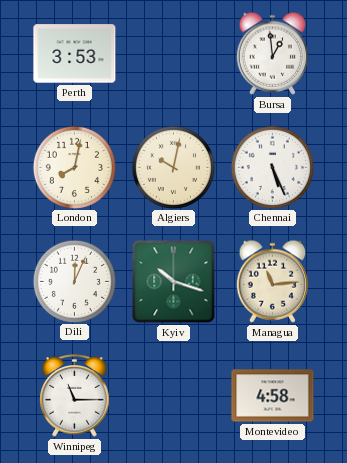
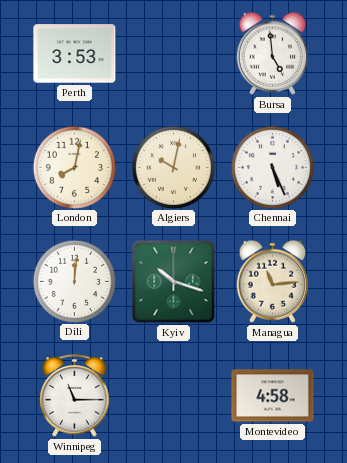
Bursa: 12:59 -> 4:59
Dili: 12:04 -> 12:01
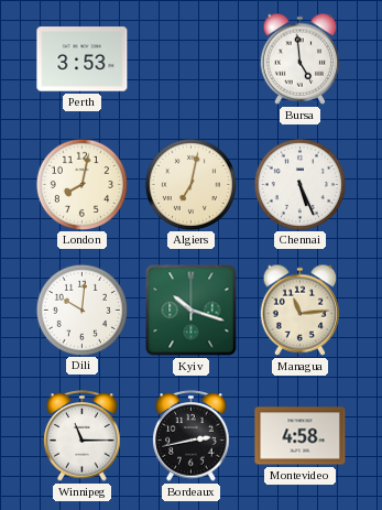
Algiers: 10:02 -> 7:02
Dili: 12:01 -> 10:01
Bordeaux: none -> 2:43
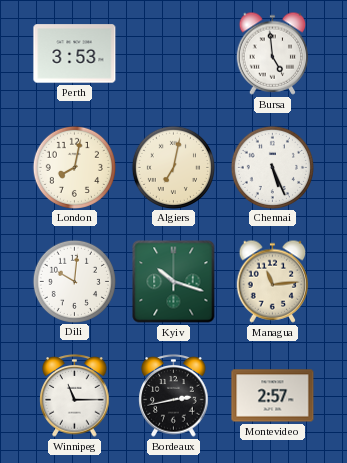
Montevideo: 4:58 -> 2:57
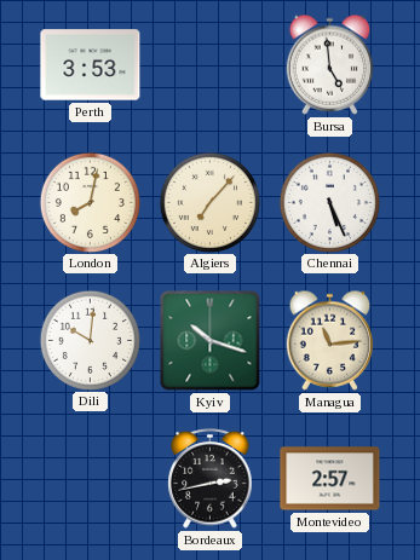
Algiers: 7:02 -> 7:07
Winnipeg: 11:15 -> none
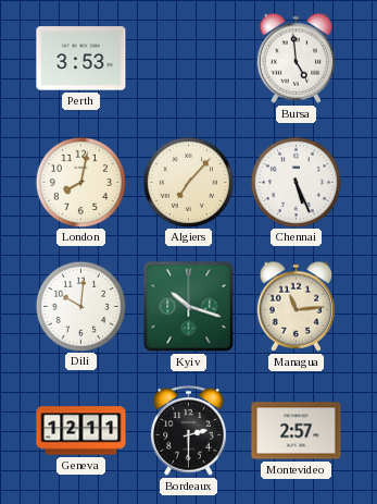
Geneva: none -> 12:11
Bordeaux: 2:43 -> 2:30
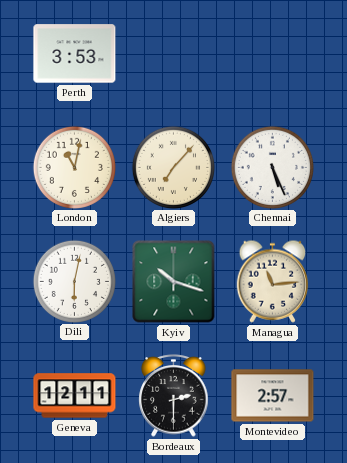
Bursa: 4:59 -> none
London: 8:02 -> 11:02
Dili: 10:01 -> 6:02
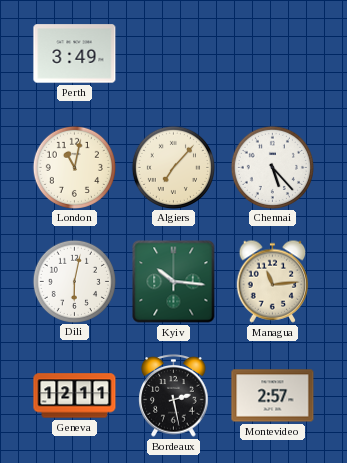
Perth: 3:53 -> 3:49
Chennai: 5:26 -> 5:23
Kyiv: 10:18 -> 10:16
Bordeaux: 2:30 -> 2:28
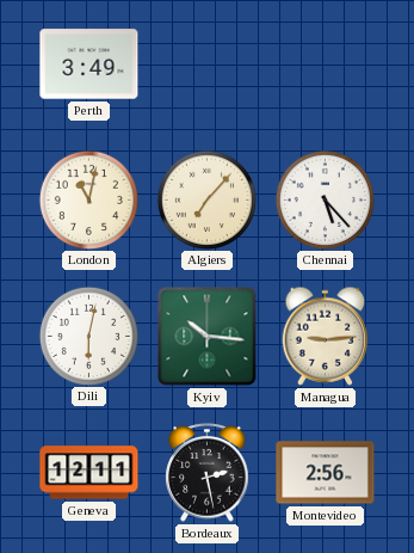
Managua: 11:14 -> 9:14
Montevideo: 2:57 -> 2:56
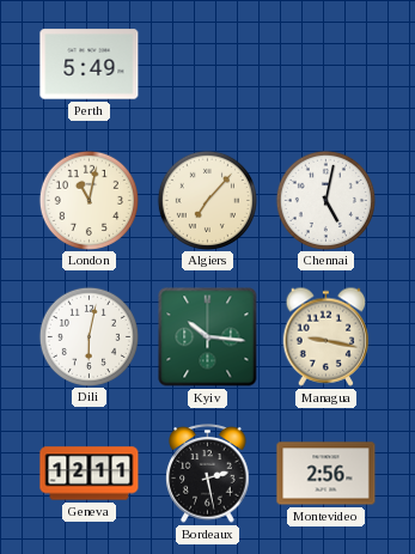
Perth: 3:49 -> 5:49
Chennai: 5:23 -> 5:02
Managua: 9:14 -> 9:17
